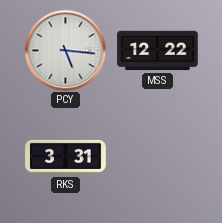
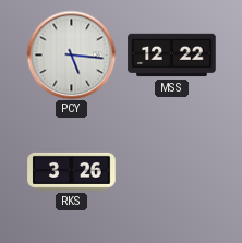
RKS: 3:31 -> 3:26
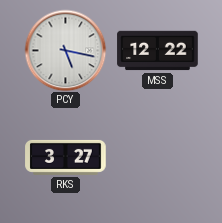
PCY: 5:16 -> 5:17
RKS: 3:26 -> 3:27
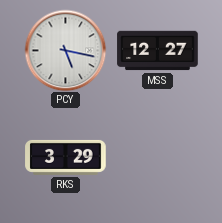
MSS: 12:22 -> 12:27
RKS: 3:27 -> 3:29
